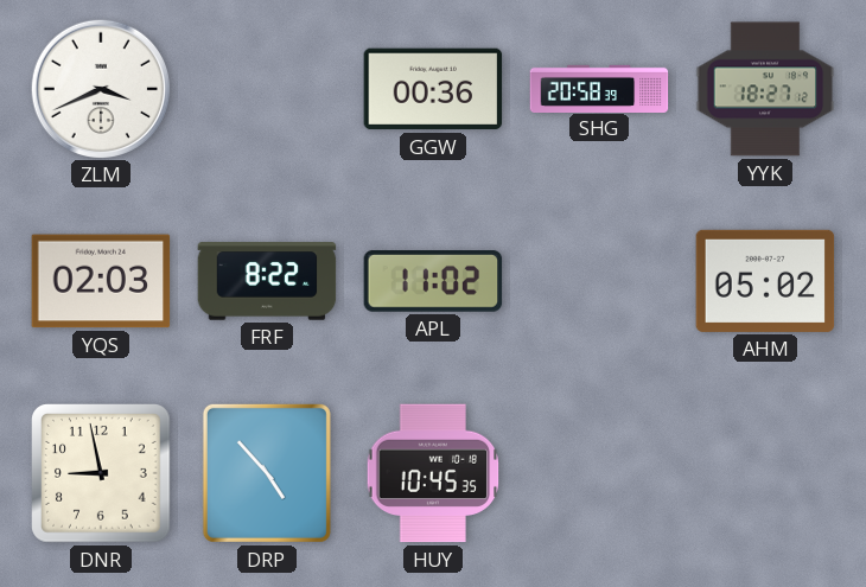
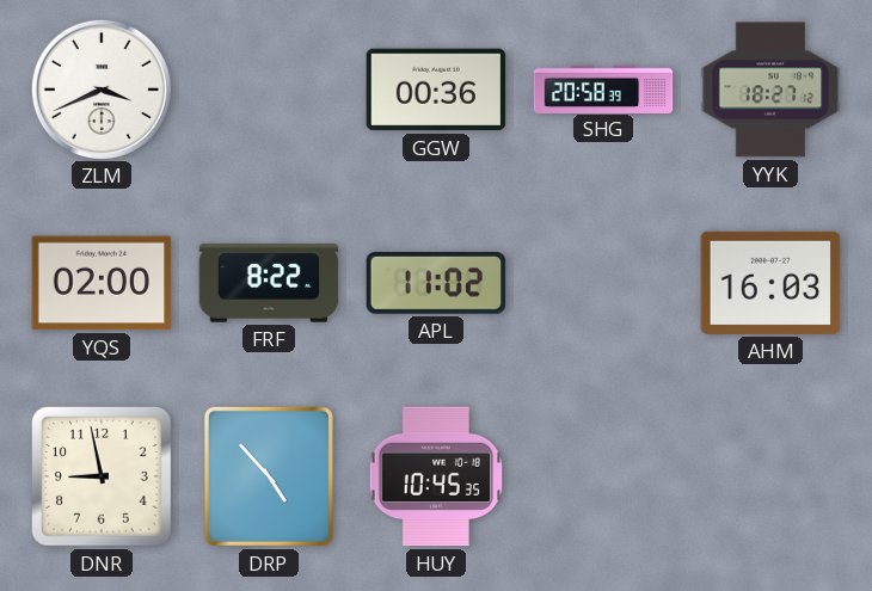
YQS: 02:03 -> 02:00
AHM: 05:02 -> 16:03
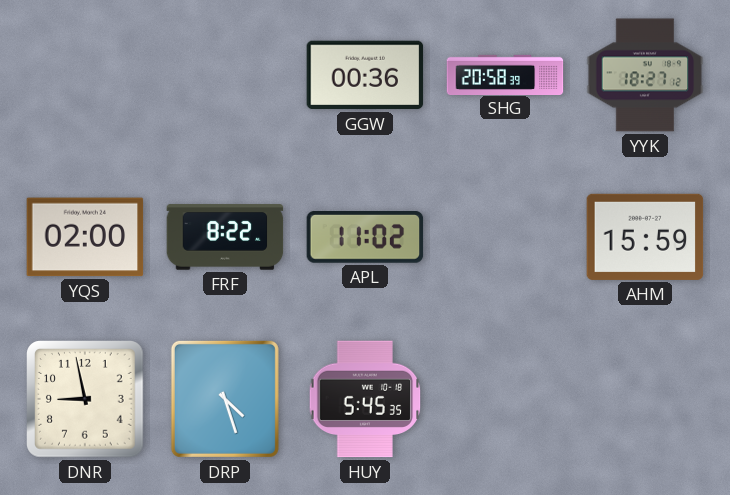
ZLM: 3:41 -> none
AHM: 16:03 -> 15:59
DRP: 4:53 -> 4:27
HUY: 10:45 -> 5:45
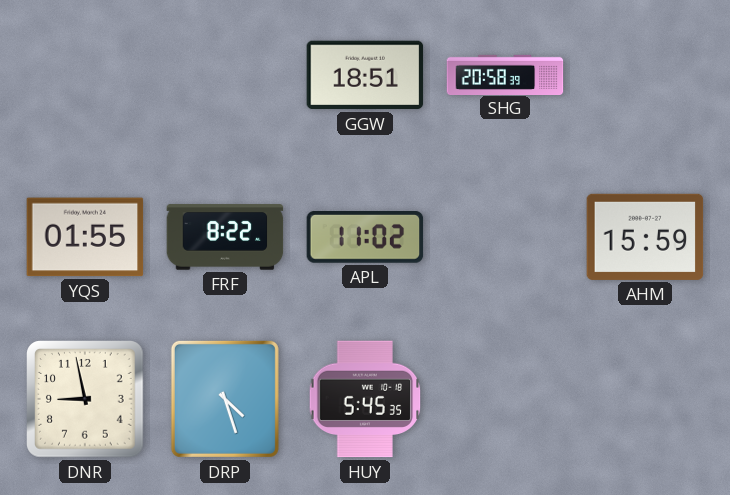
GGW: 00:36 -> 18:51
YYK: 18:27 -> none
YQS: 02:00 -> 01:55
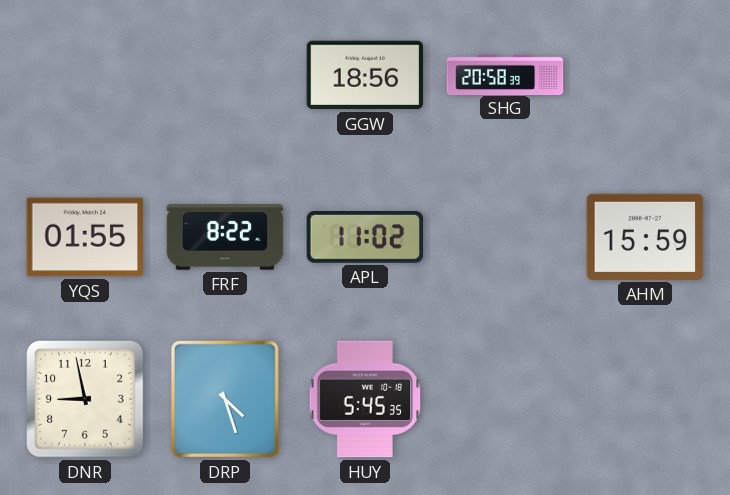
GGW: 18:51 -> 18:56
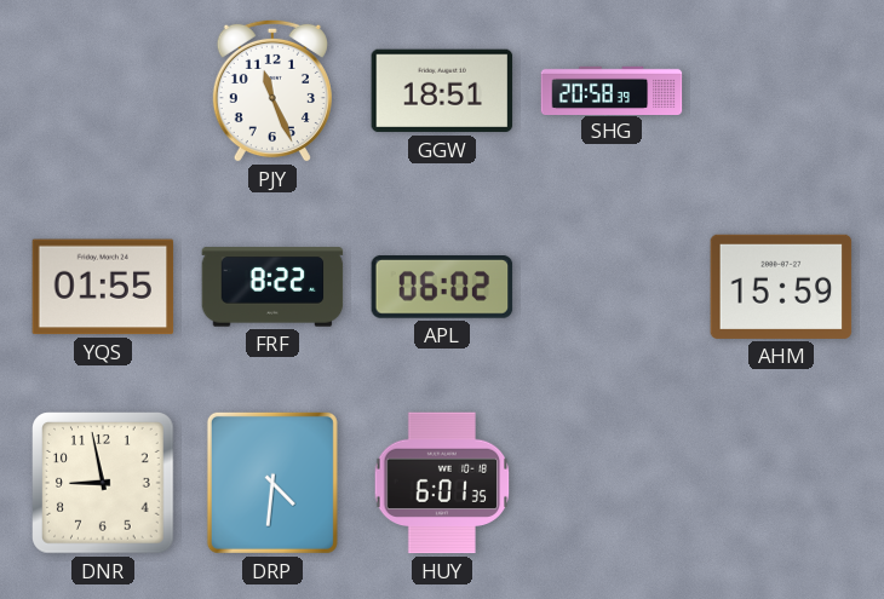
PJY: none -> 11:26
GGW: 18:56 -> 18:51
APL: 11:02 -> 06:02
DRP: 4:27 -> 4:31
HUY: 5:45 -> 6:01
